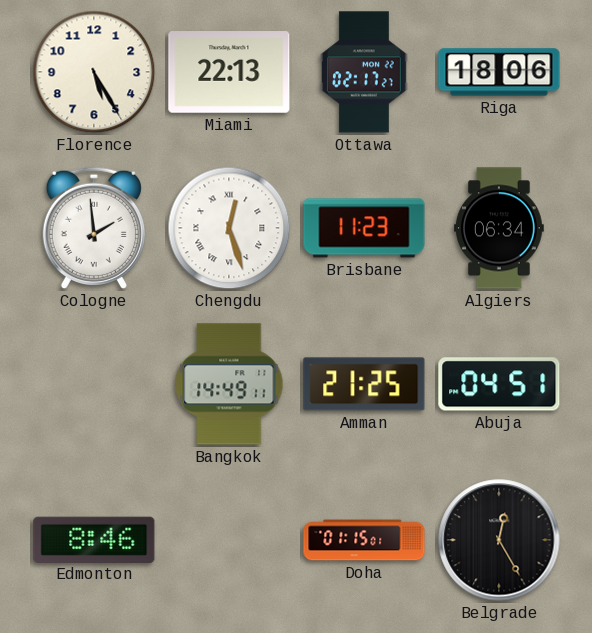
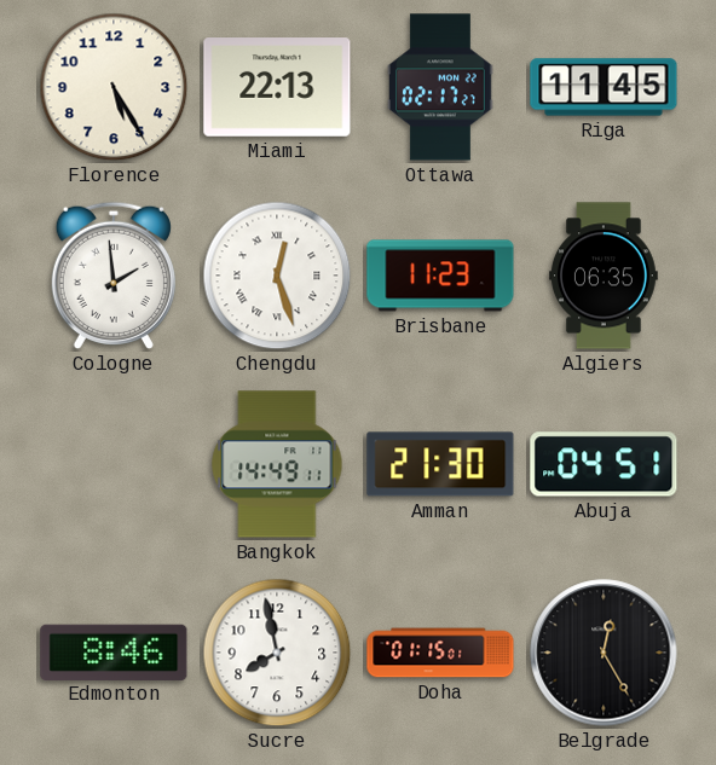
Riga: 18:06 -> 11:45
Algiers: 06:34 -> 06:35
Amman: 21:25 -> 21:30
Sucre: none -> 7:58
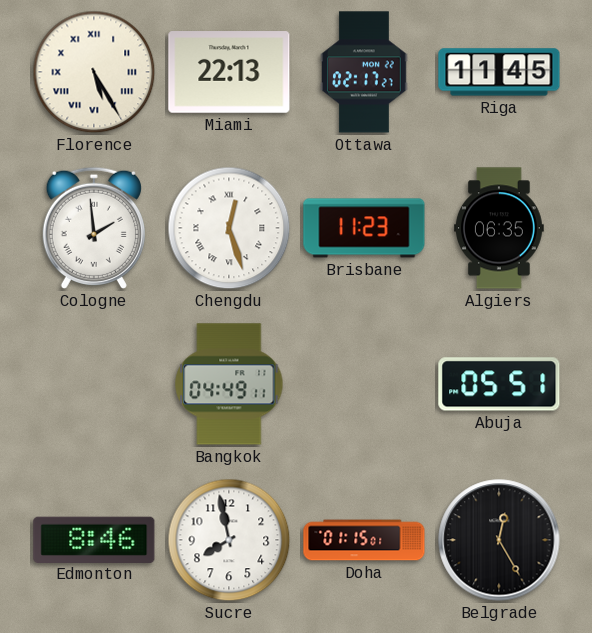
Florence numerals: Arabic -> Roman
Bangkok: 14:49 -> 04:49
Amman: 21:30 -> none
Abuja: 04:51 -> 05:51
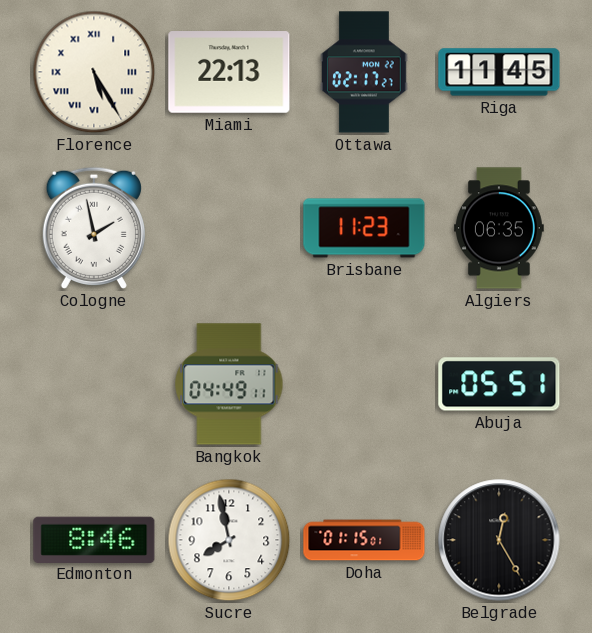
Cologne: 1:59 -> 1:58
Chengdu: 12:27 -> none
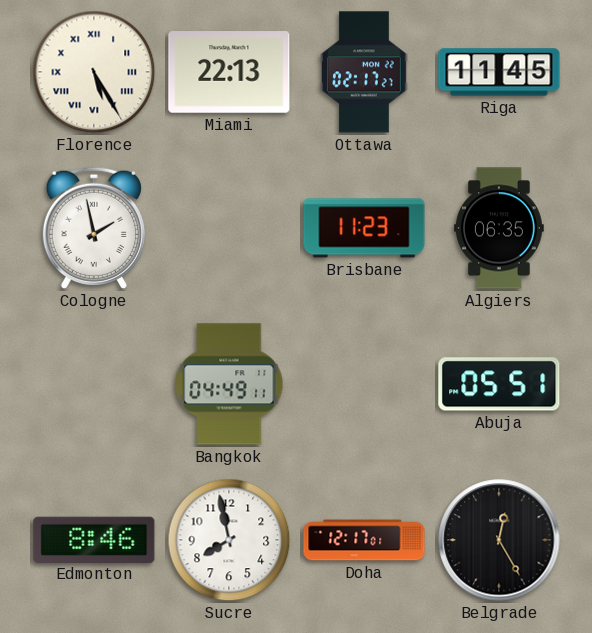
Doha: 01:15 -> 12:17
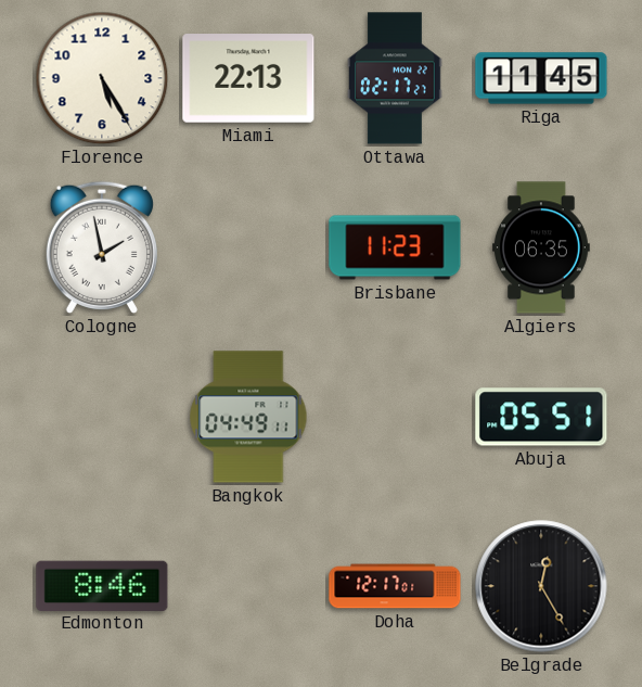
Florence numerals: Roman -> Arabic
Sucre: 7:58 -> none
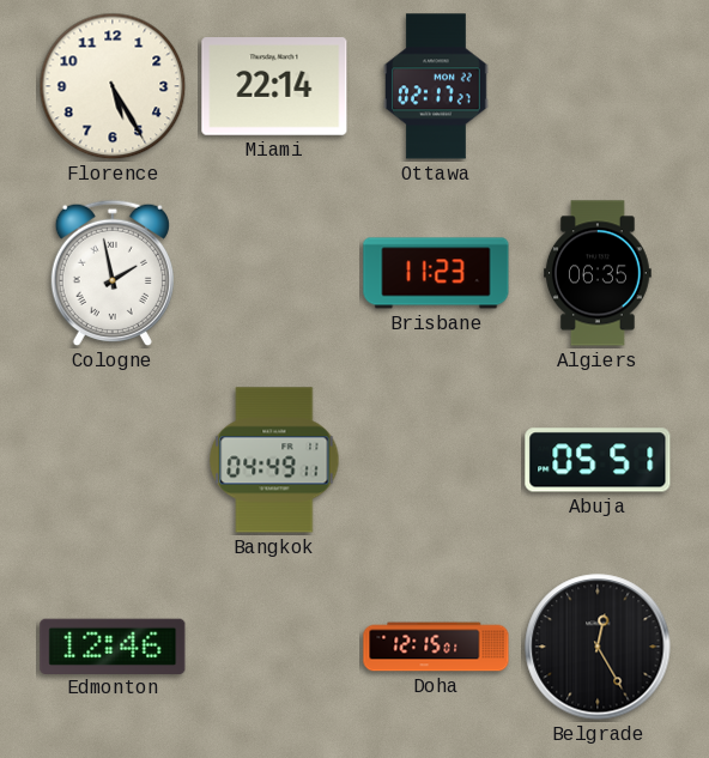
Miami: 22:13 -> 22:14
Riga: 11:45 -> none
Edmonton: 8:46 -> 12:46
Doha: 12:17 -> 12:15
